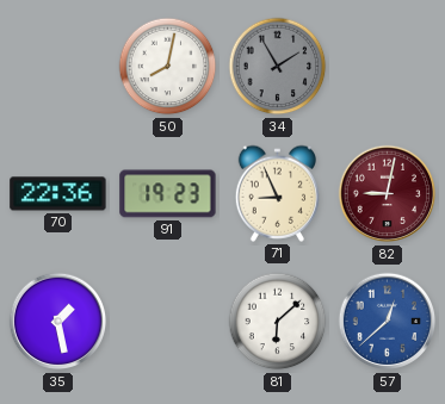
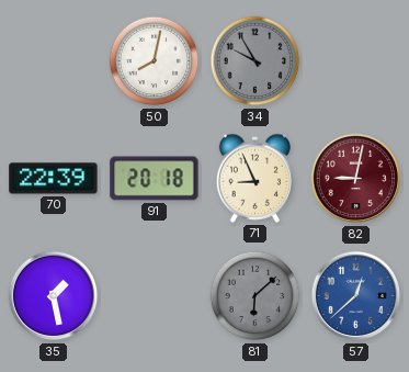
34: 1:55 -> 9:55
70: 22:36 -> 22:39
91: 19:23 -> 20:18
81 dial: white -> grey
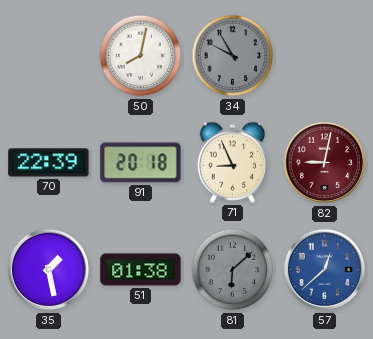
51: none -> 01:38
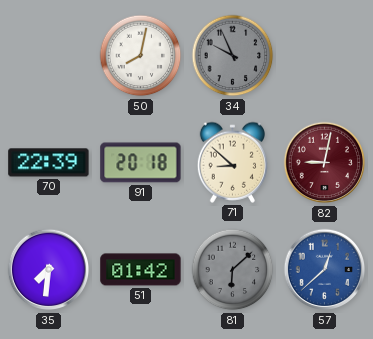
34: 9:55 -> 9:56
71: 8:56 -> 8:52
35: 1:28 -> 7:31
51: 01:38 -> 01:42
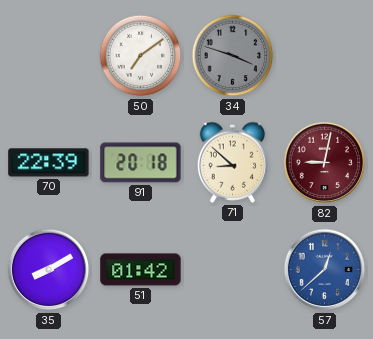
50: 8:02 -> 7:09
34: 9:56 -> 3:48
35: 7:31 -> 8:10
81: 6:08 -> none
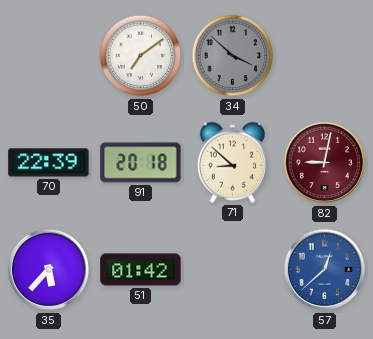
34: 3:48 -> 3:52
35: 8:10 -> 5:37
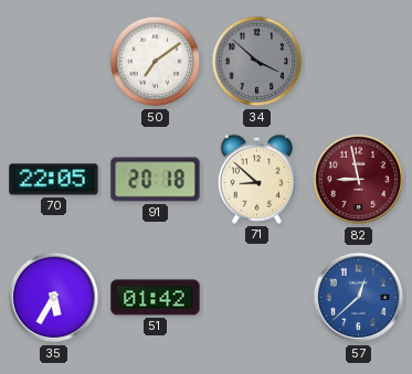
70: 22:39 -> 22:05
82: 9:02 -> 8:58
35: 5:37 -> 5:35
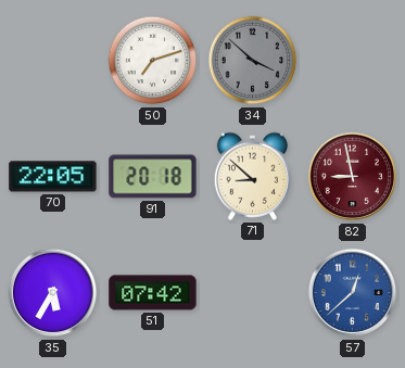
50: 7:09 -> 7:12
51: 01:42 -> 07:42
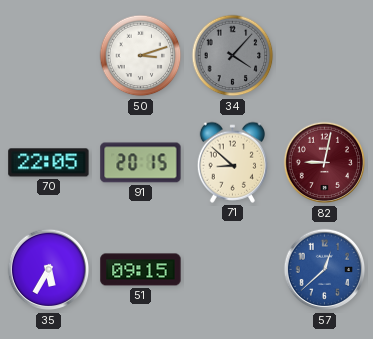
50: 7:12 -> 3:12
34: 3:52 -> 4:07
91: 20:18 -> 20:15
82: 8:58 -> 9:02
51: 07:42 -> 09:15
